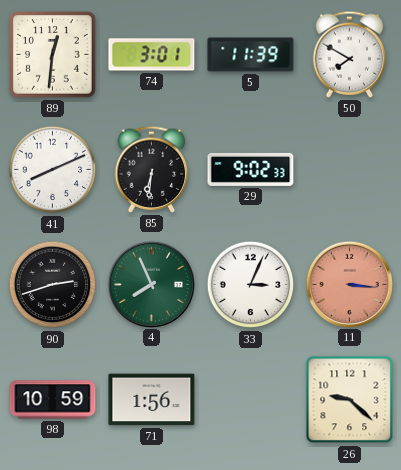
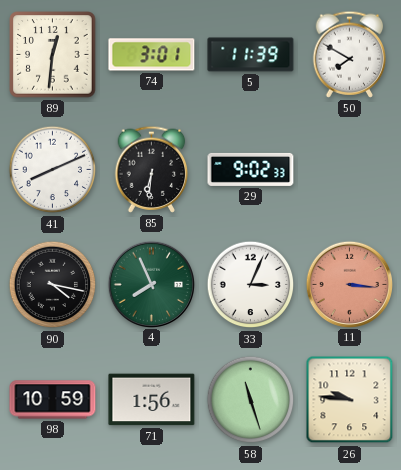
90: 2:42 -> 4:17
58: none -> 11:27
26: 9:22 -> 9:46
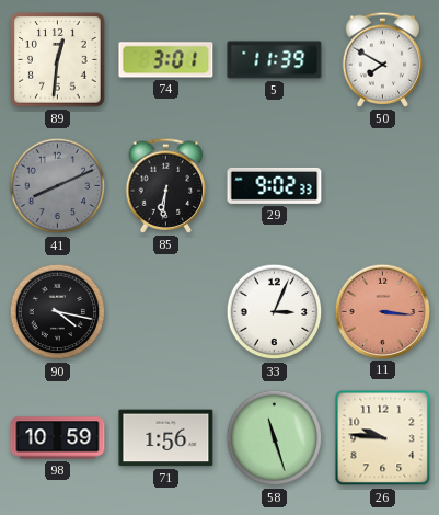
41 dial: white -> grey
4: 7:56 -> none
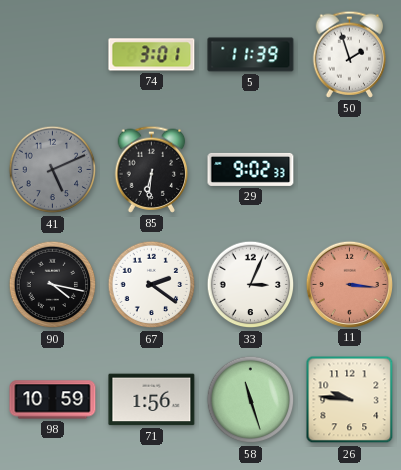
89: 12:31 -> none
50: 7:50 -> 1:57
41: 8:11 -> 5:11
67: none -> 2:21
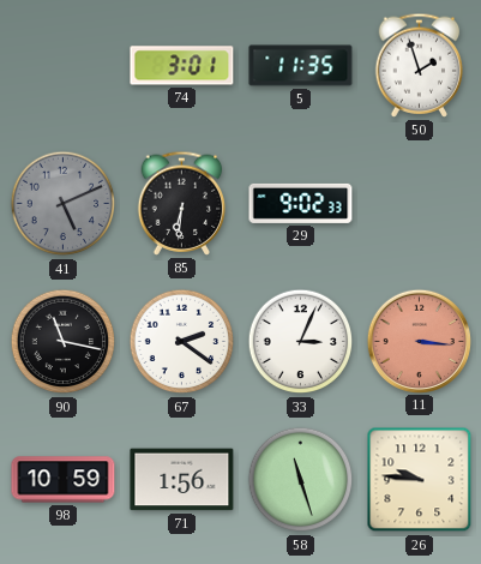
5: 11:39 -> 11:35
90: 4:17 -> 11:17
